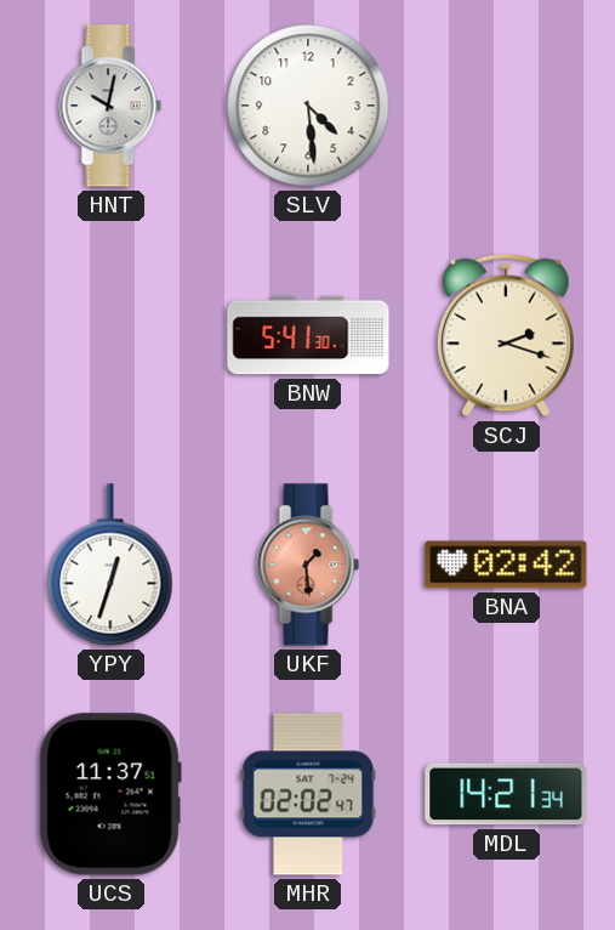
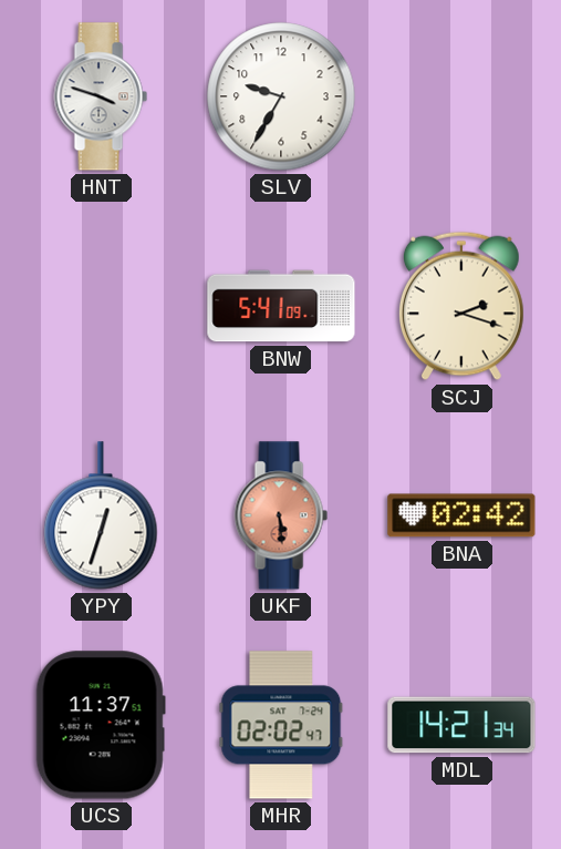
HNT: 10:02 -> 3:48
SLV: 4:29 -> 9:35
BNW: 5:41:30 -> 5:41:09
UKF: 1:29 -> 5:29
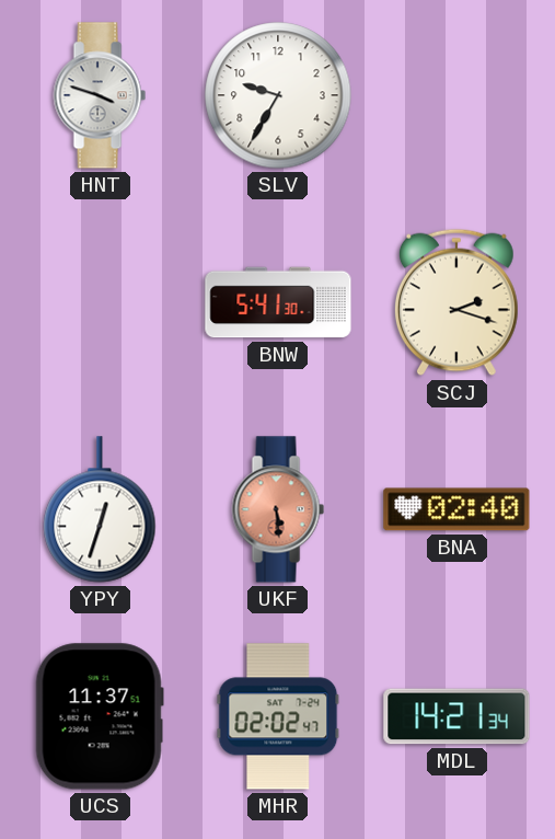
BNW: 5:41:09 -> 5:41:30
BNA: 02:42 -> 02:40
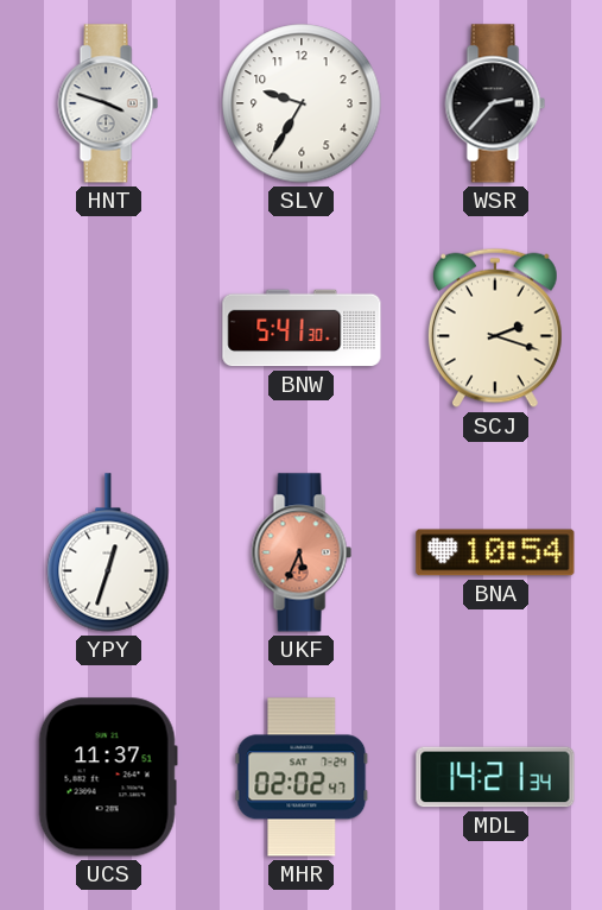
WSR: none -> 2:37
UKF: 5:29 -> 5:34
BNA: 02:40 -> 10:54
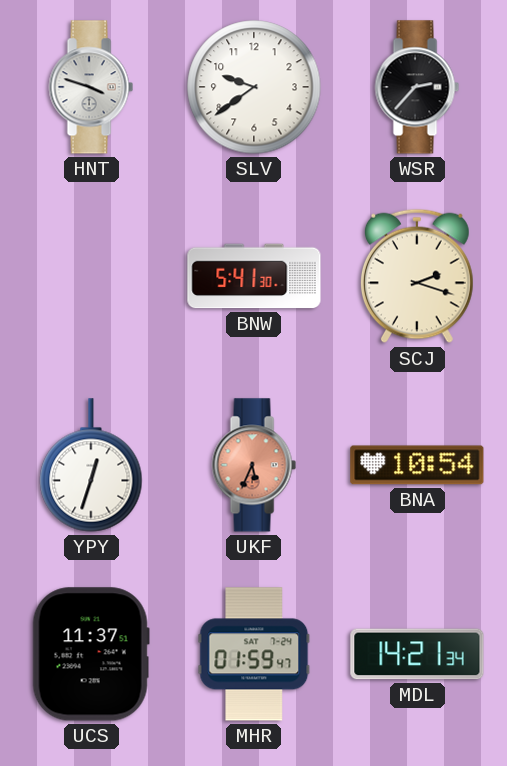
SLV: 9:35 -> 9:39
MHR: 02:02 -> 01:59
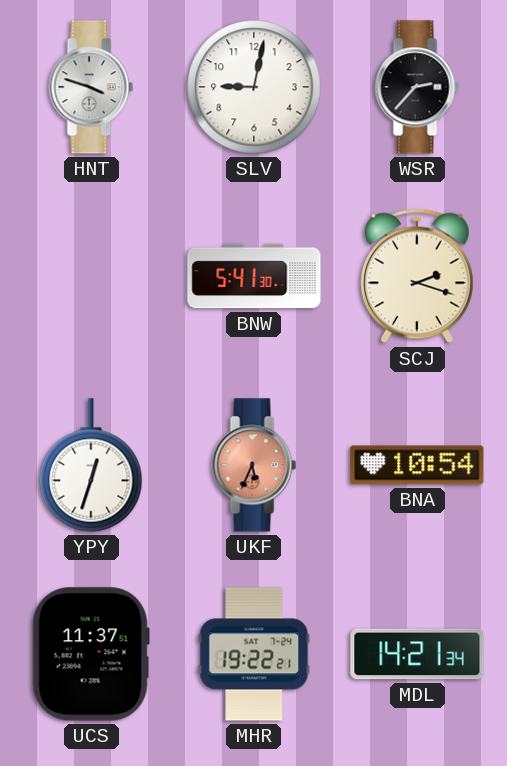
SLV: 9:39 -> 9:02
MHR: 01:59 -> 19:22
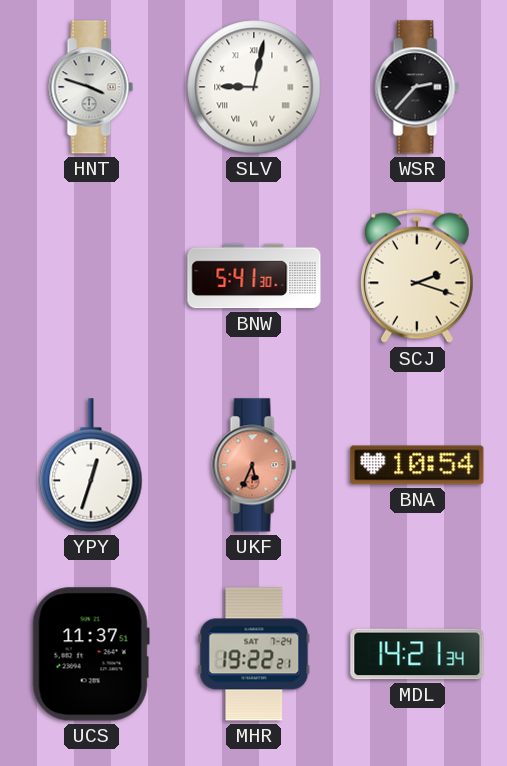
SLV numerals: Arabic -> Roman
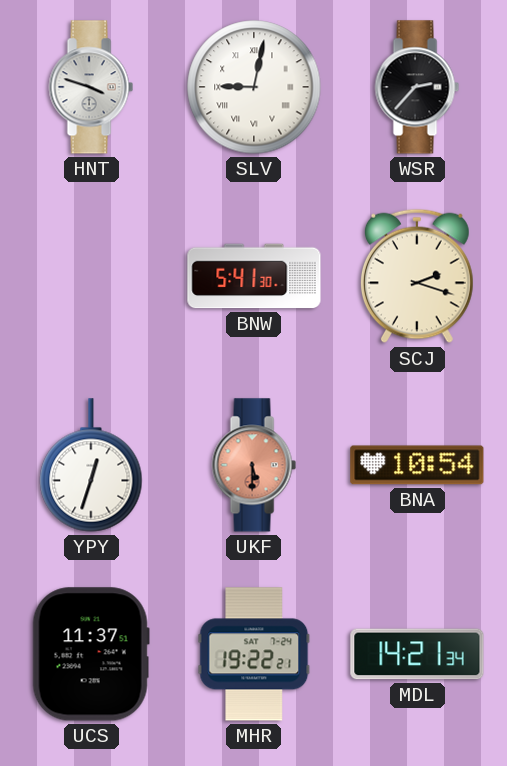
UKF: 5:34 -> 5:30
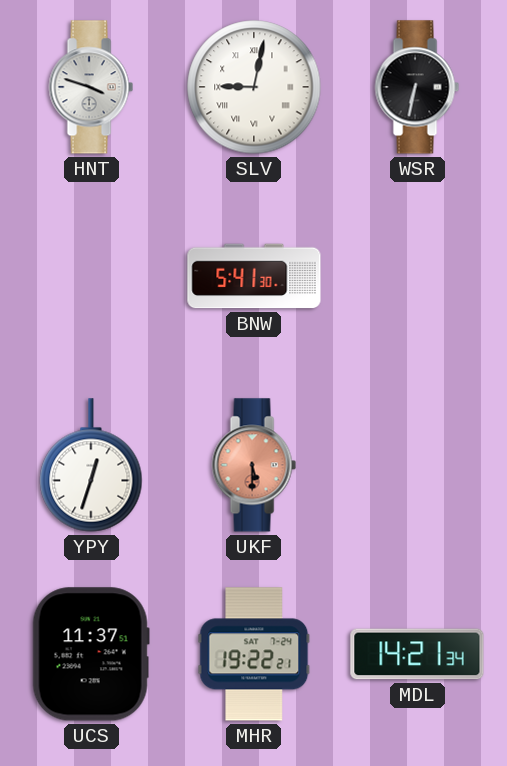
WSR: 2:37 -> 6:32
SCJ: 2:18 -> none
BNA: 10:54 -> none
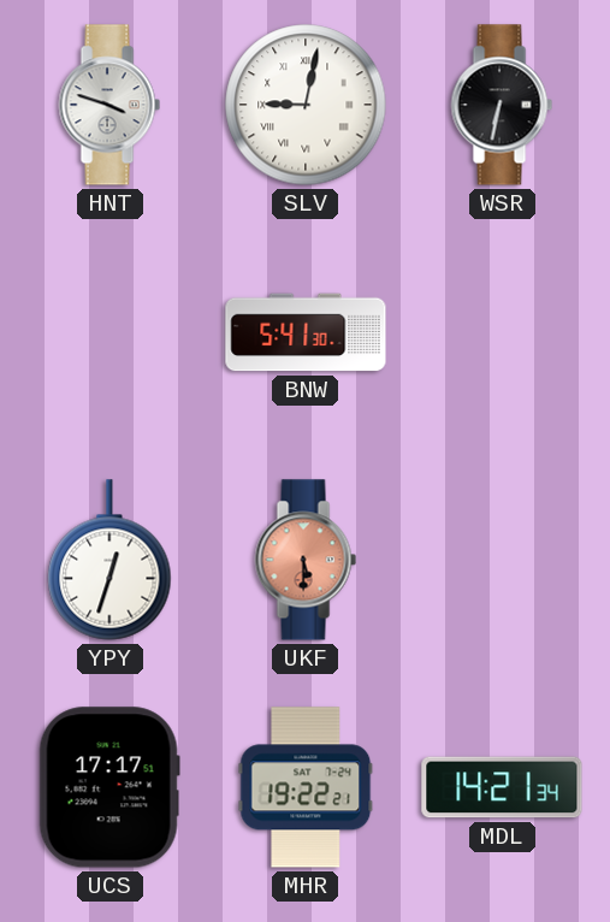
UCS: 11:37 -> 17:17
